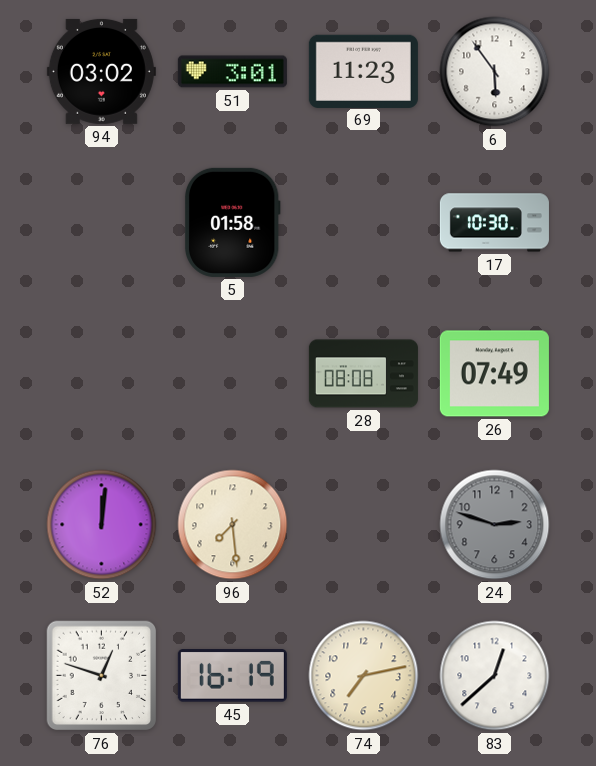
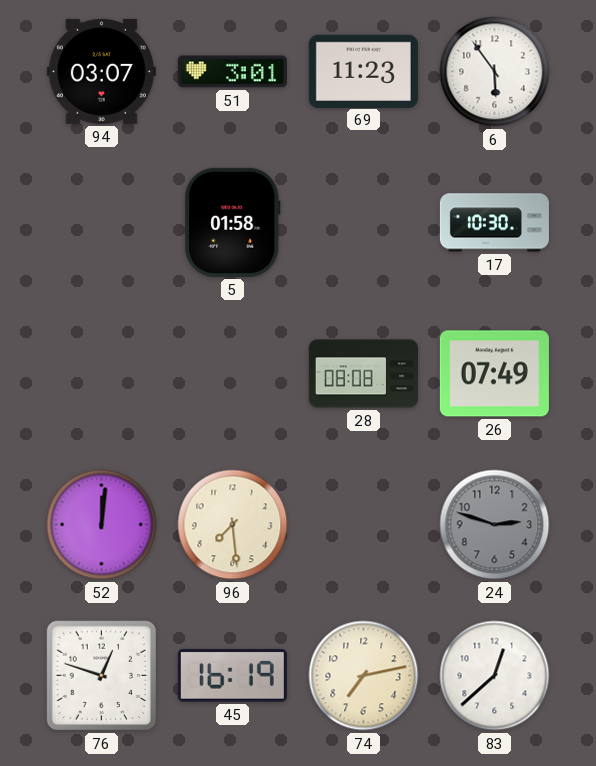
94: 03:02 -> 03:07
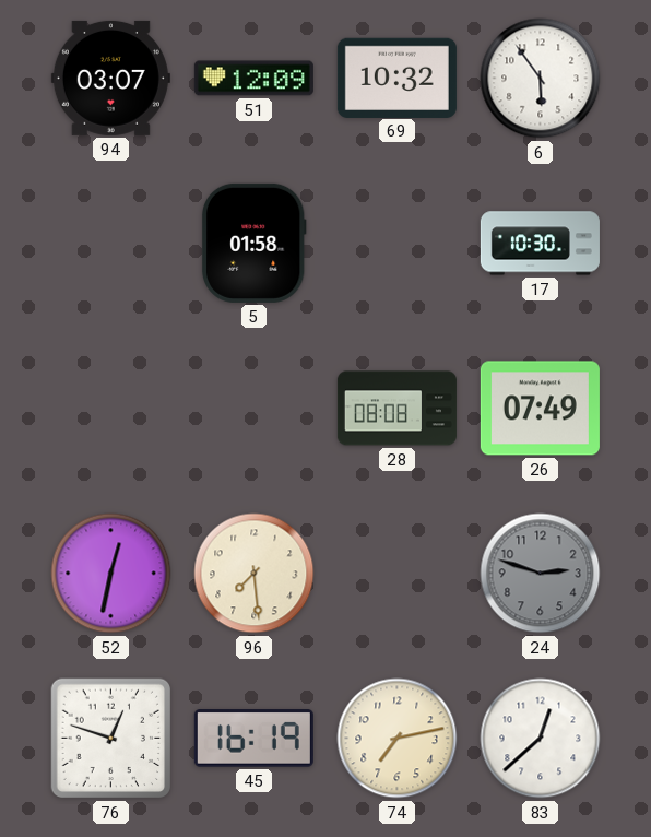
51: 3:01 -> 12:09
69: 11:23 -> 10:32
52: 12:01 -> 12:32
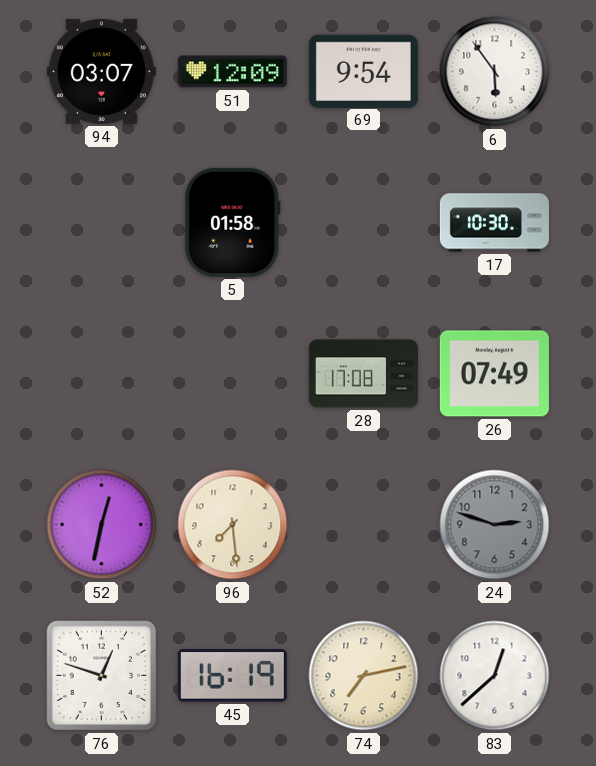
69: 10:32 -> 9:54
28: 08:08 -> 17:08
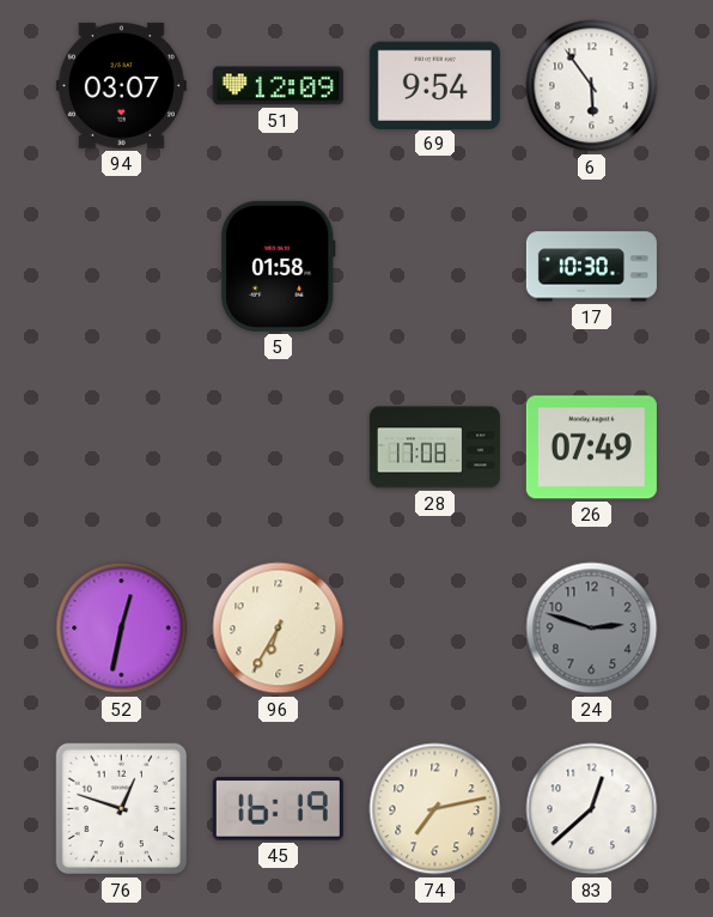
96: 7:29 -> 6:35
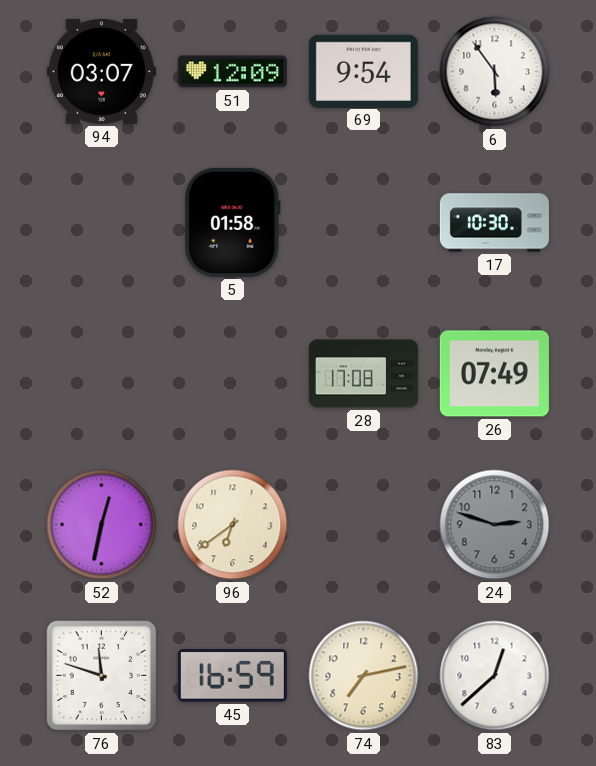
96: 6:35 -> 6:39
76: 12:48 -> 11:48
45: 16:19 -> 16:59
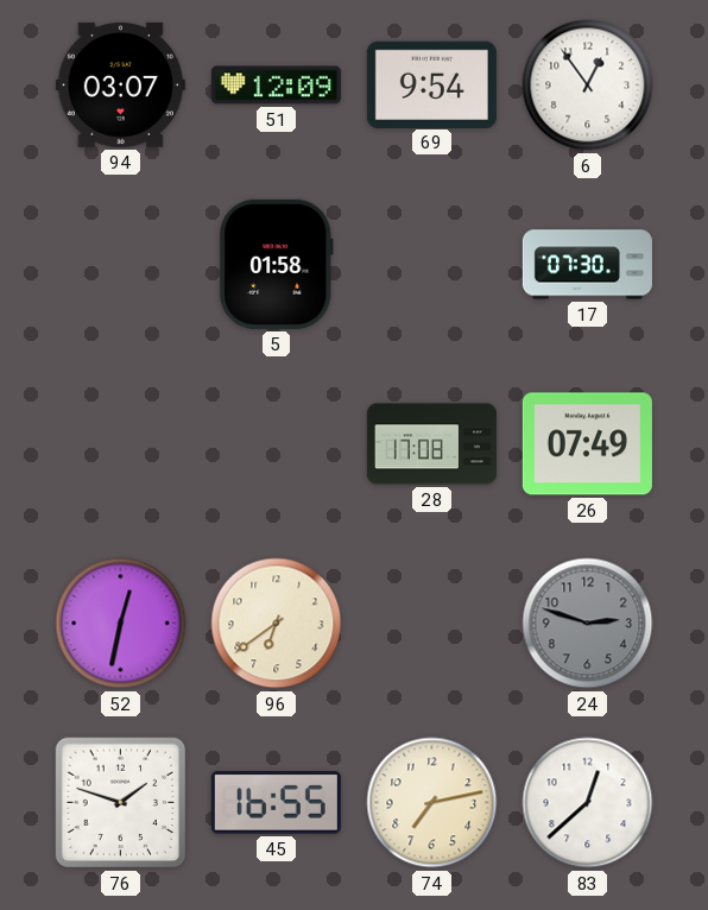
6: 5:54 -> 12:54
17: 10:30 -> 07:30
76: 11:48 -> 1:48
45: 16:59 -> 16:55
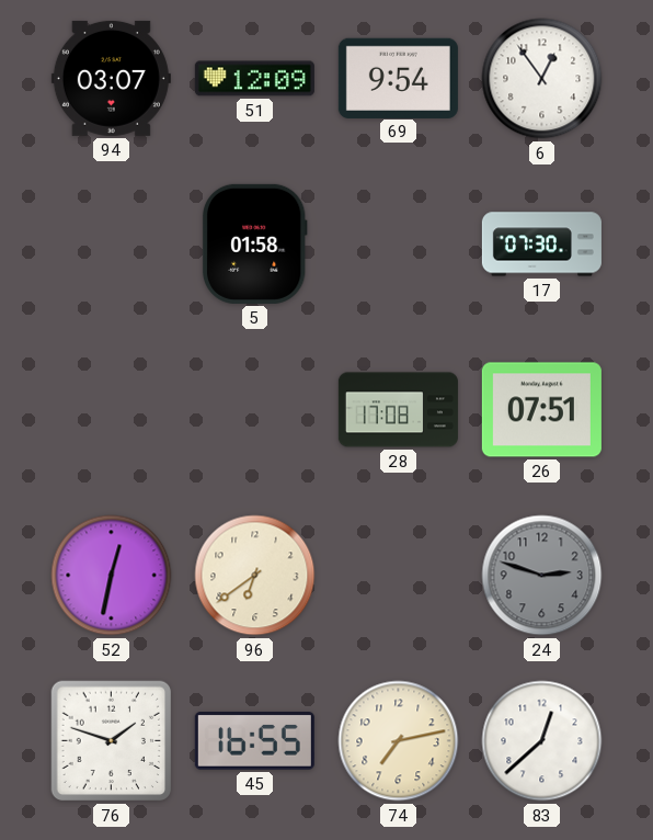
26: 07:49 -> 07:51
